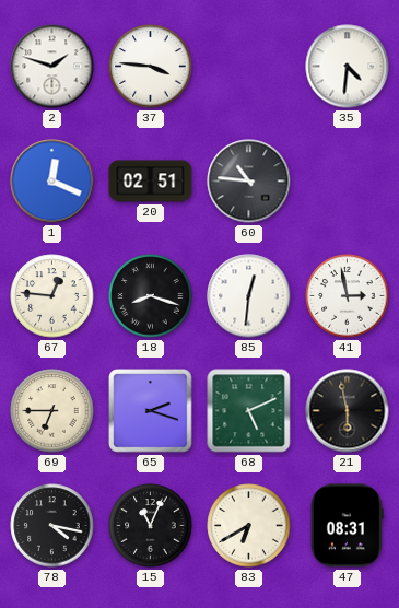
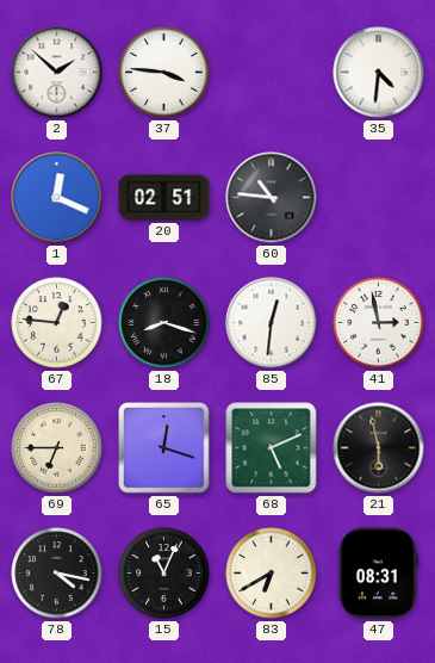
2: 1:48 -> 1:52
65: 2:18 -> 12:18
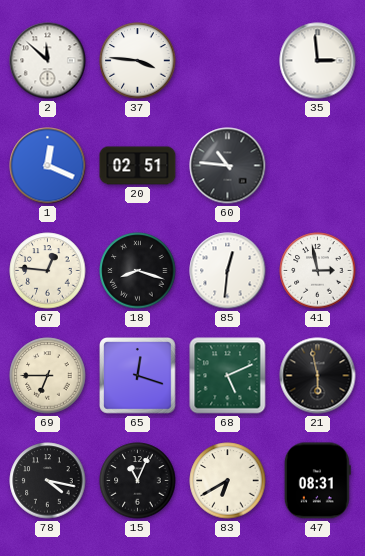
2: 1:52 -> 11:52
35: 4:31 -> 2:59
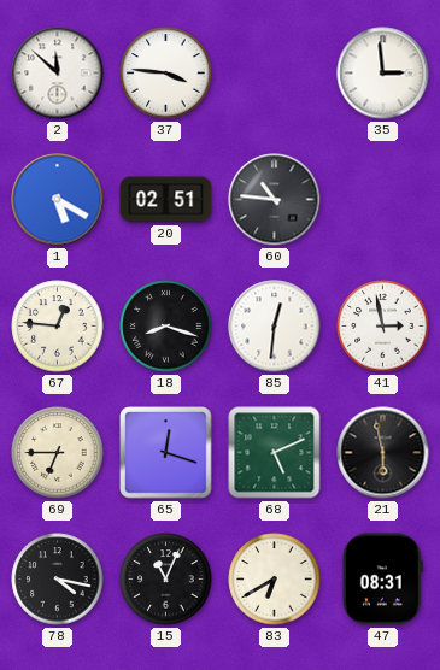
1: 12:19 -> 5:20
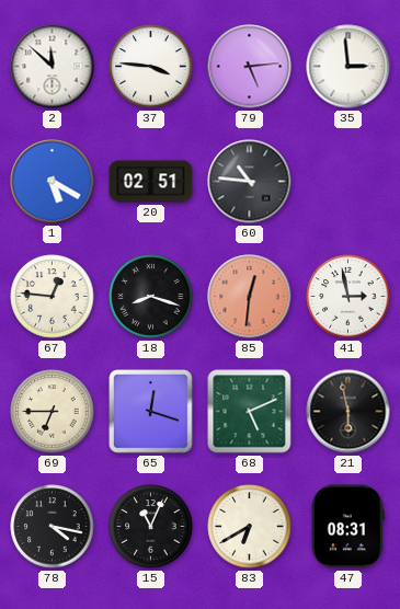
79: none -> 5:14
85 dial: white -> salmon
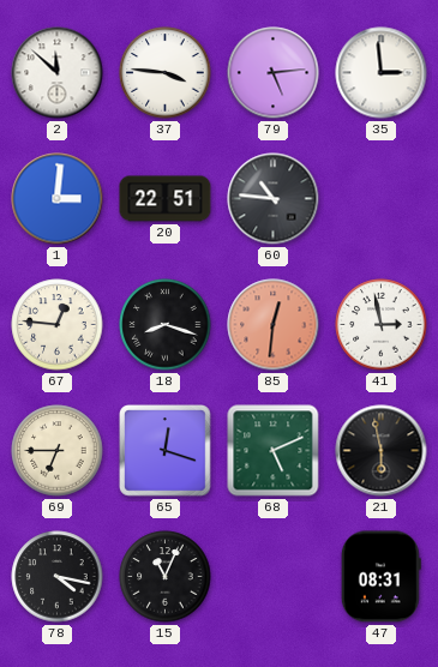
1: 5:20 -> 3:01
20: 02:51 -> 22:51
83: 6:40 -> none
